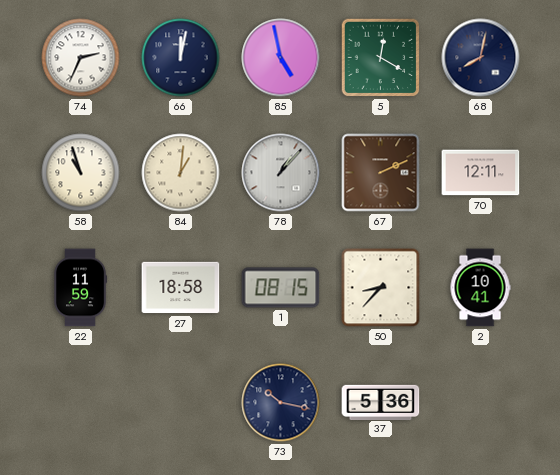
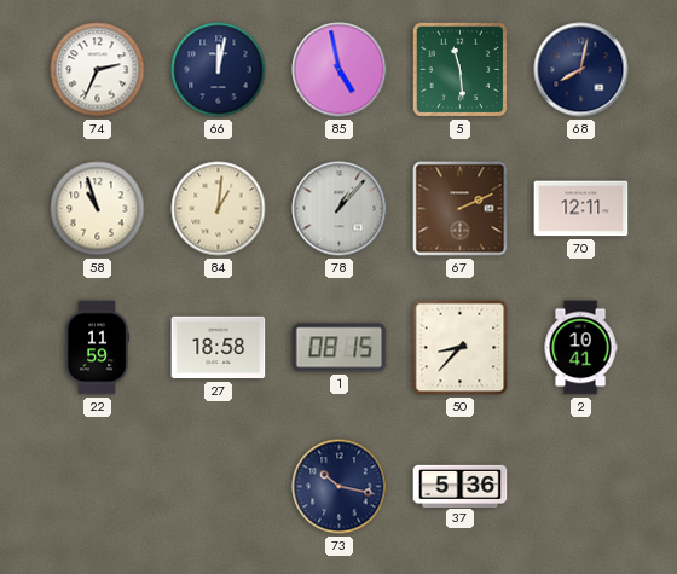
5: 12:20 -> 11:29
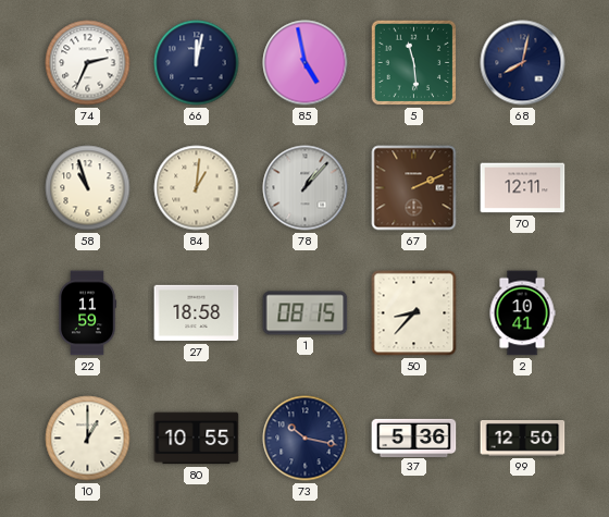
10: none -> 1:00
80: none -> 10:55
99: none -> 12:50
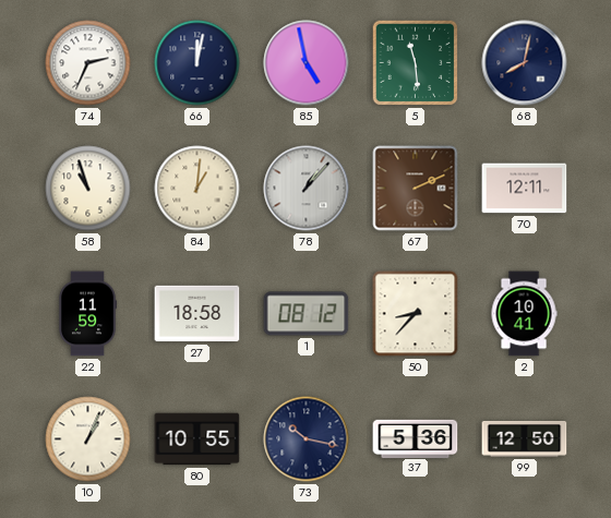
1: 08:15 -> 08:12
10: 1:00 -> 1:04
